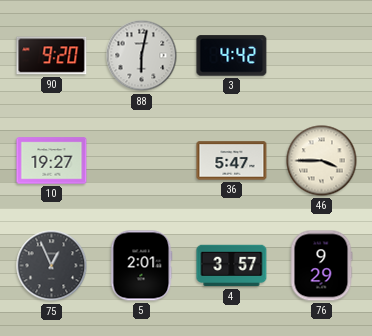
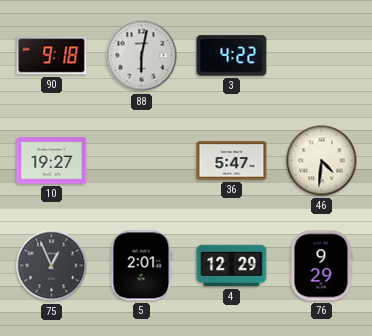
90: 9:20 -> 9:18
3: 4:42 -> 4:22
46: 3:45 -> 4:31
4: 3:57 -> 12:29
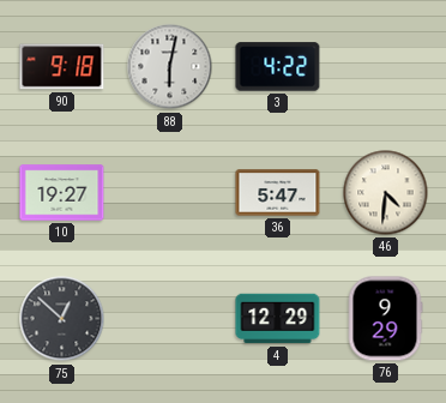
75: 12:56 -> 12:52
5: 2:01 -> none
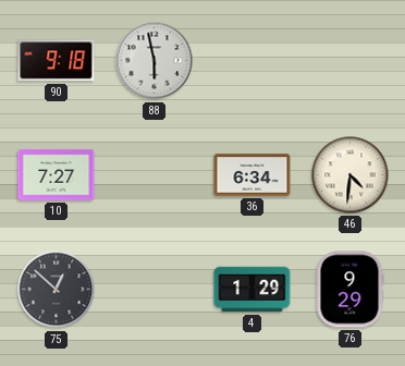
88: 6:02 -> 5:58
3: 4:22 -> none
10: 19:27 -> 7:27
36: 5:47 -> 6:34
4: 12:29 -> 1:29
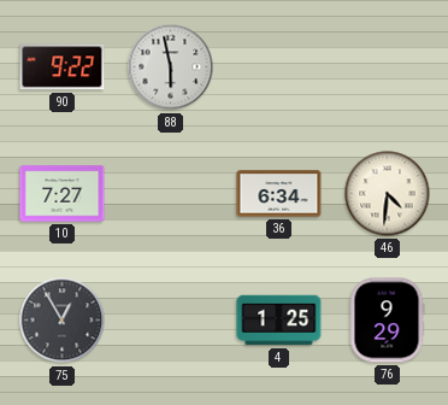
90: 9:18 -> 9:22
75: 12:52 -> 12:55
4: 1:29 -> 1:25
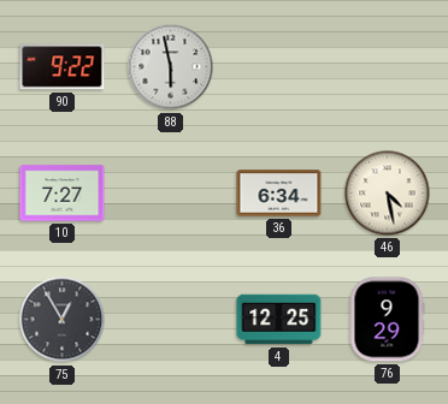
46: 4:31 -> 4:28
4: 1:25 -> 12:25
